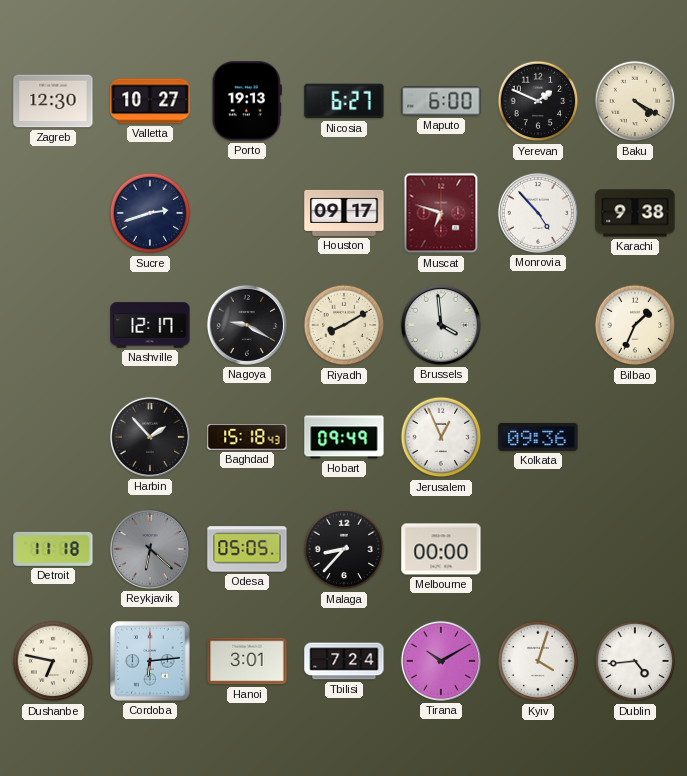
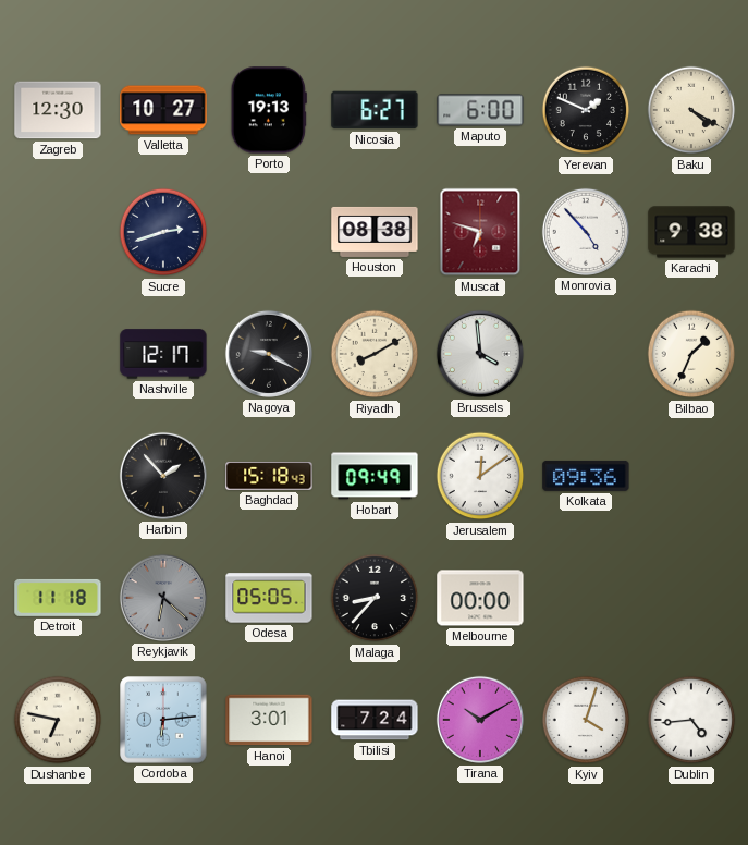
Houston: 09:17 -> 08:38
Jerusalem: 12:56 -> 12:09
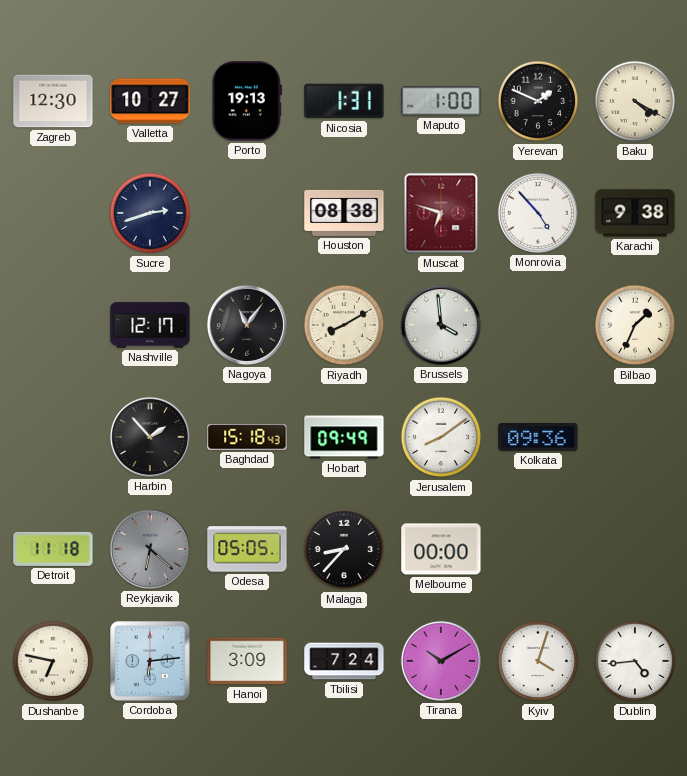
Nicosia: 6:27 -> 1:31
Maputo: 6:00 -> 1:00
Nagoya: 9:20 -> 11:06
Jerusalem: 12:09 -> 8:09
Hanoi: 3:01 -> 3:09
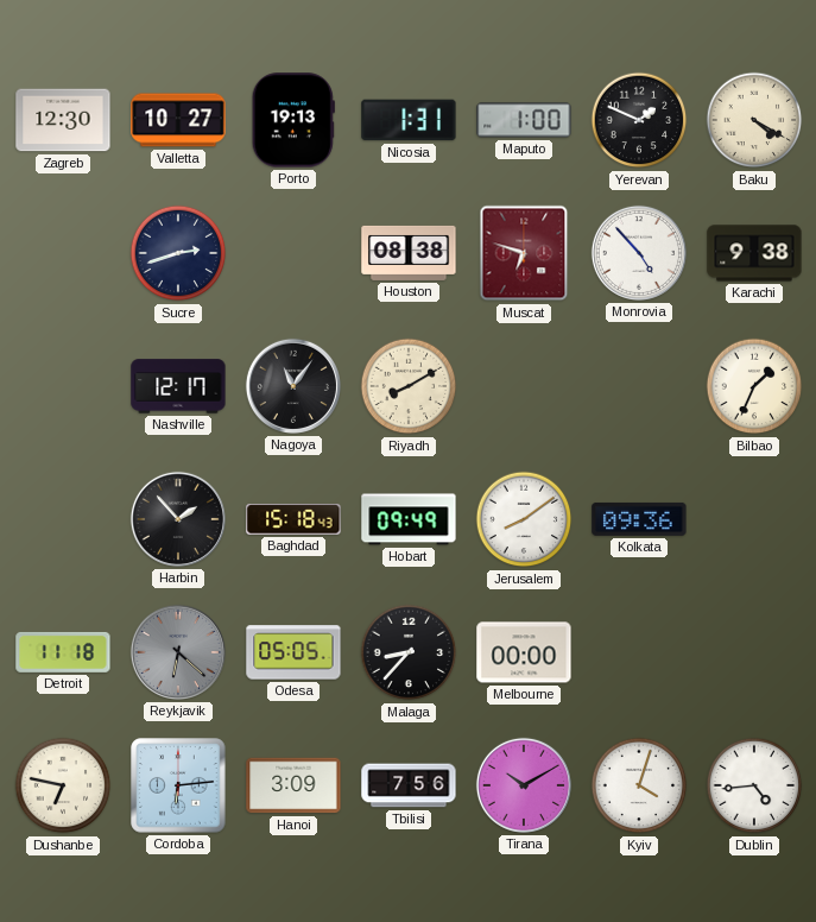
Brussels: 3:59 -> none
Tbilisi: 7:24 -> 7:56
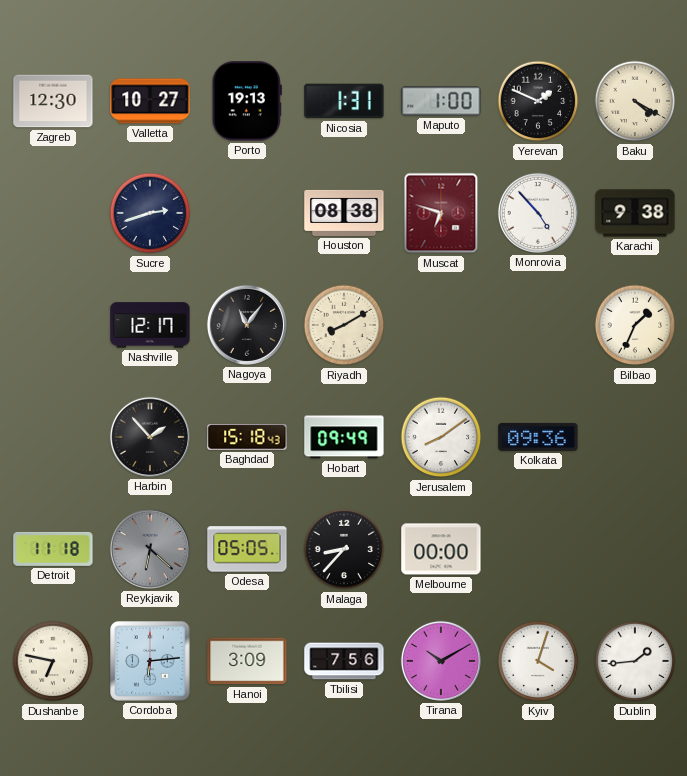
Dublin: 4:44 -> 1:44
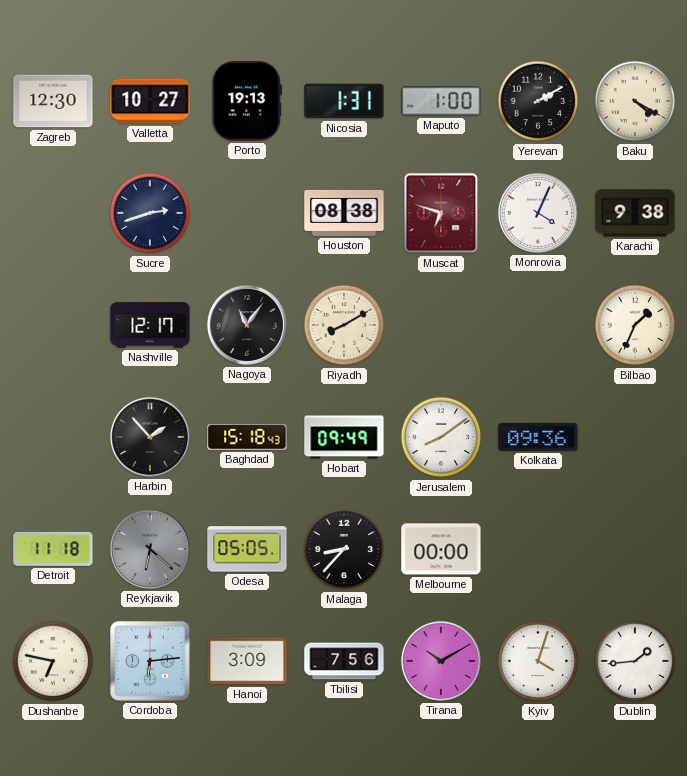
Yerevan: 1:49 -> 2:10
Monrovia: 4:53 -> 4:04
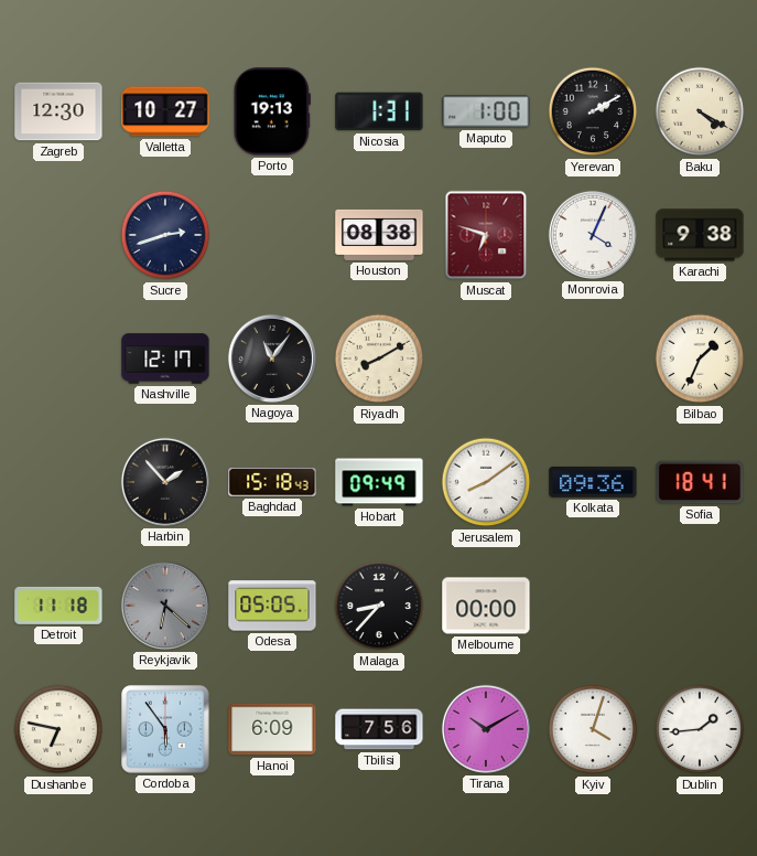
Sofia: none -> 18:41
Cordoba: 6:14 -> 5:54
Hanoi: 3:09 -> 6:09
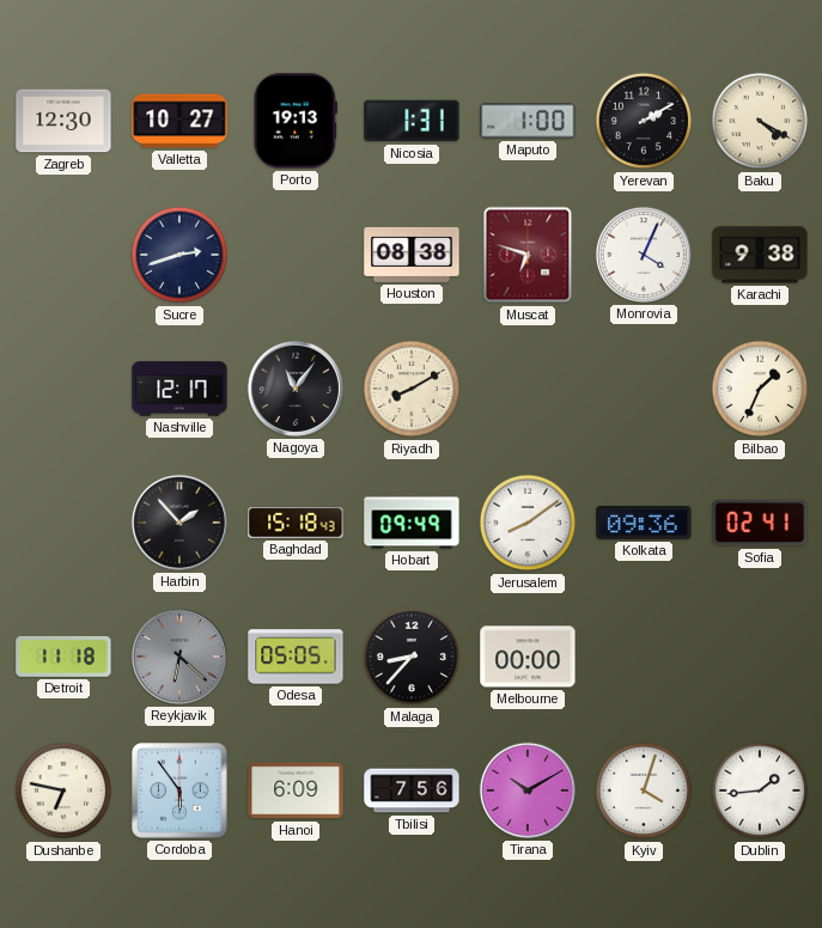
Sofia: 18:41 -> 02:41
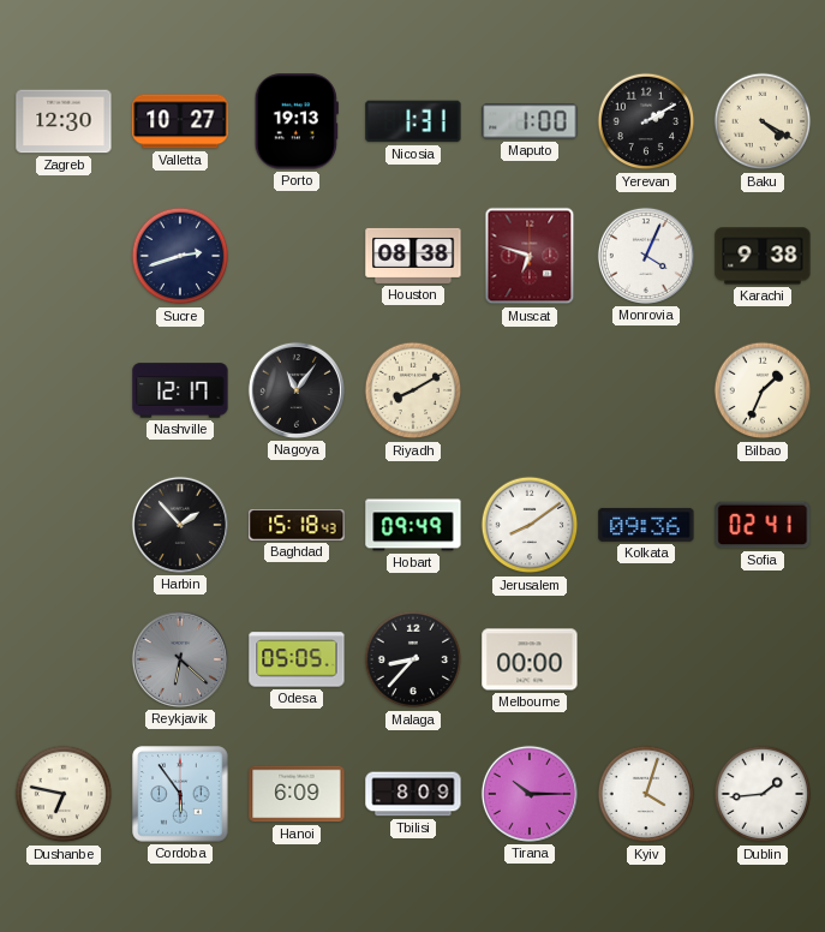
Detroit: 11:18 -> none
Tbilisi: 7:56 -> 8:09
Tirana: 10:10 -> 10:15
